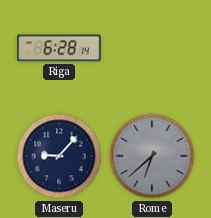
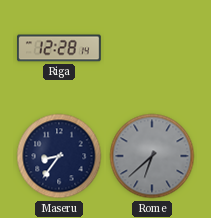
Riga: 6:28 -> 12:28
Maseru: 9:07 -> 8:36
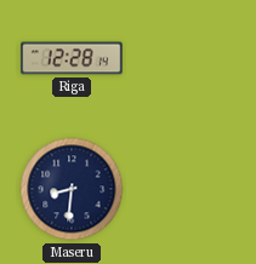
Maseru: 8:36 -> 8:31
Rome: 6:38 -> none
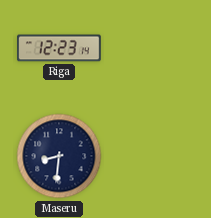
Riga: 12:28 -> 12:23
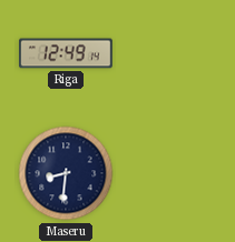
Riga: 12:23 -> 12:49
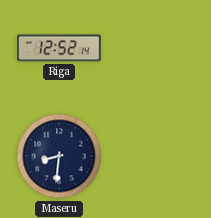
Riga: 12:49 -> 12:52
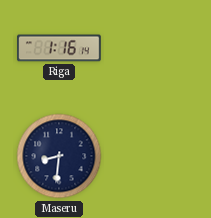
Riga: 12:52 -> 1:16
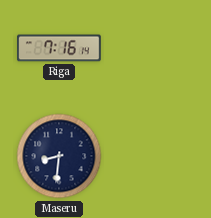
Riga: 1:16 -> 7:16
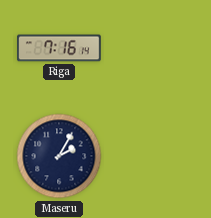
Maseru: 8:31 -> 2:05
